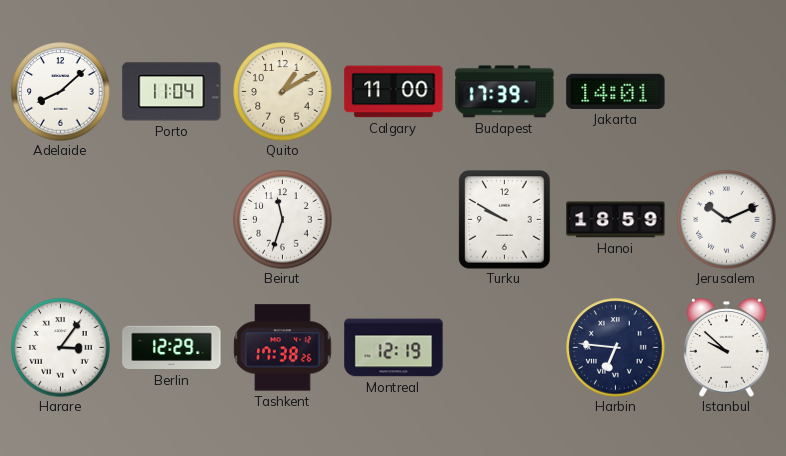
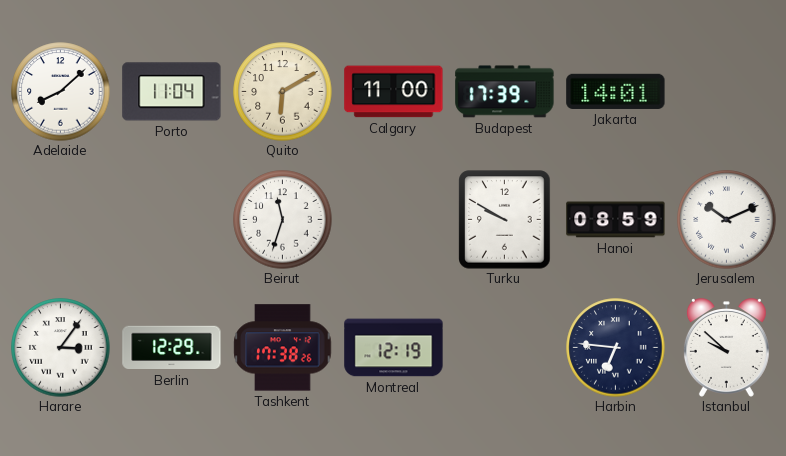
Quito: 1:10 -> 6:10
Hanoi: 18:59 -> 08:59
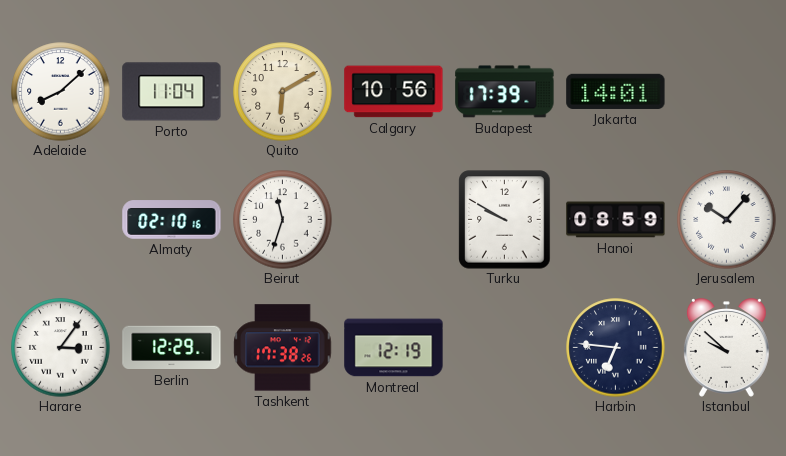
Calgary: 11:00 -> 10:56
Almaty: none -> 02:10
Jerusalem: 10:11 -> 10:07
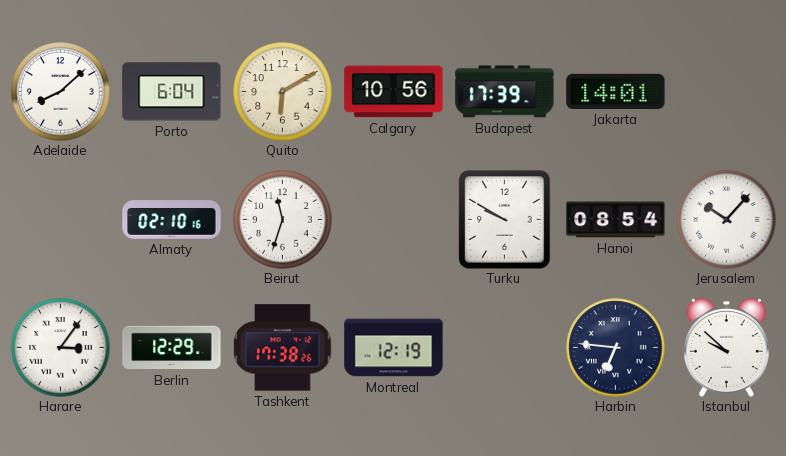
Porto: 11:04 -> 6:04
Hanoi: 08:59 -> 08:54
